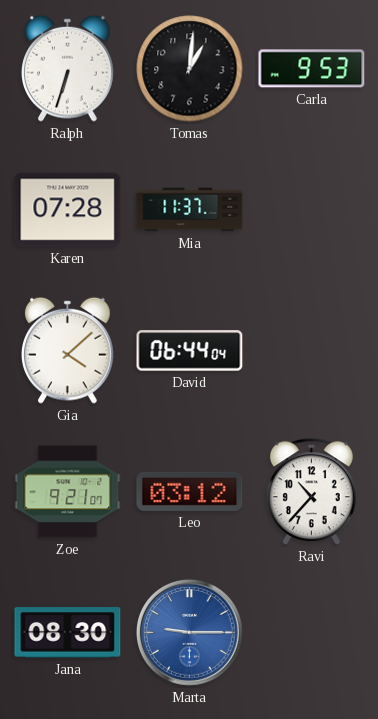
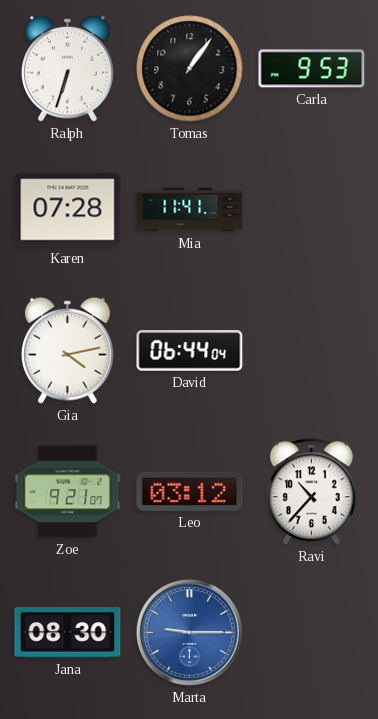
Tomas: 1:01 -> 1:06
Mia: 11:37 -> 11:41
Gia: 4:08 -> 4:13
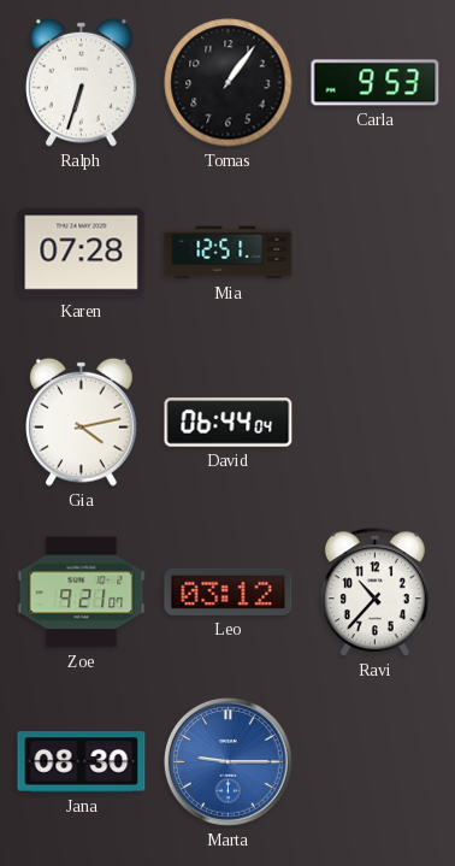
Mia: 11:41 -> 12:51
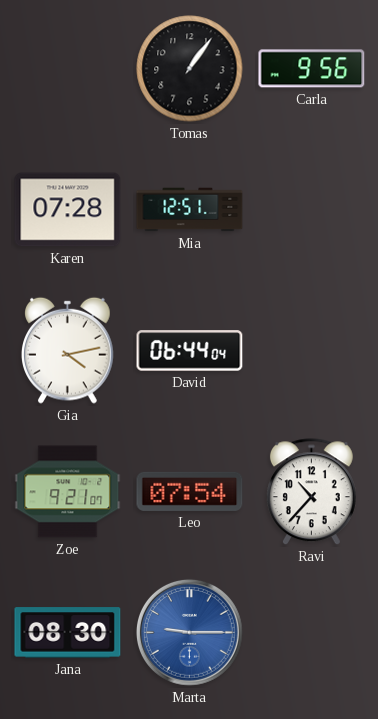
Ralph: 6:33 -> none
Carla: 9:53 -> 9:56
Leo: 03:12 -> 07:54
